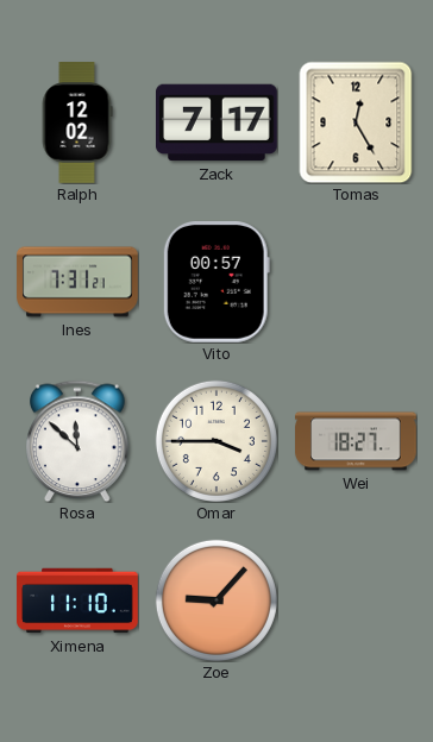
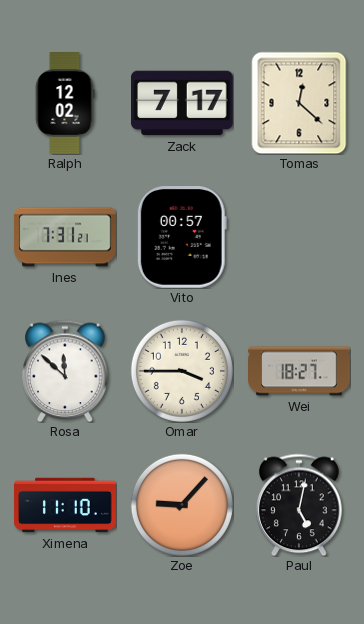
Tomas: 12:25 -> 12:22
Paul: none -> 5:02
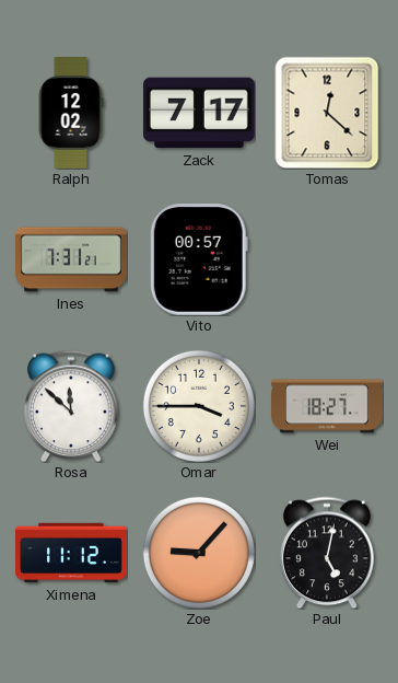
Ximena: 11:10 -> 11:12
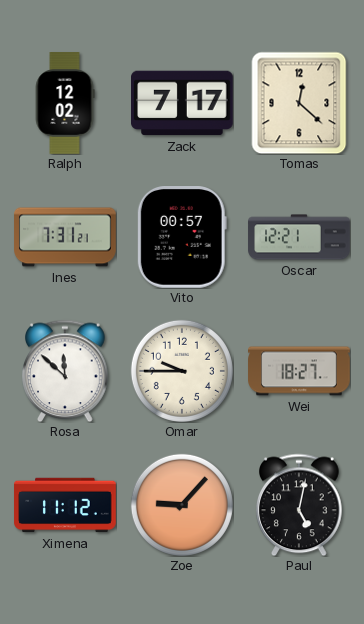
Oscar: none -> 12:21
Omar: 3:45 -> 9:45
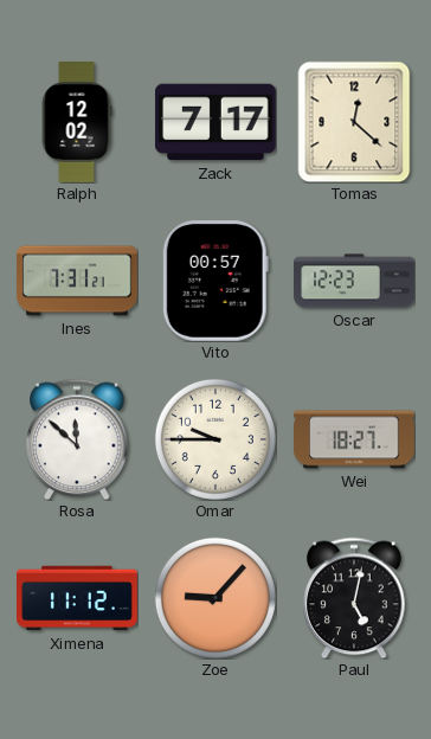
Oscar: 12:21 -> 12:23
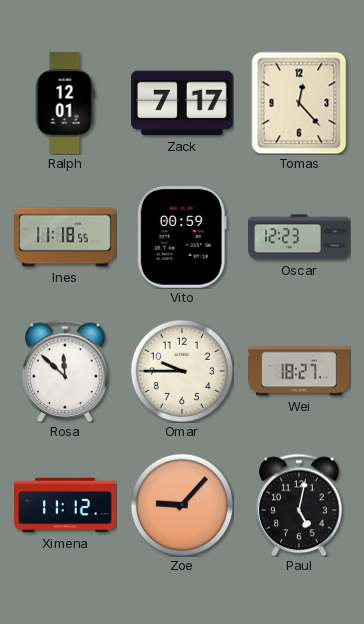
Ralph: 12:02 -> 12:01
Tomas: 12:22 -> 12:23
Ines: 7:31 -> 11:18
Vito: 00:57 -> 00:59
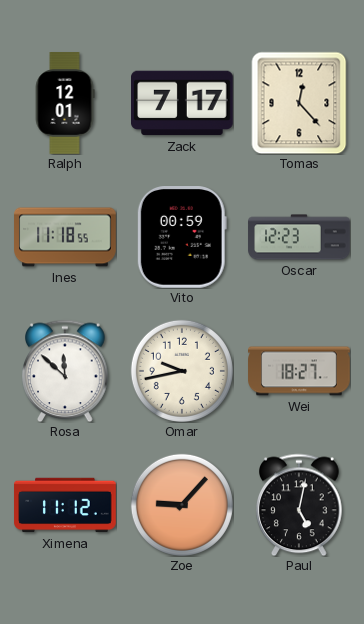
Omar: 9:45 -> 9:43
